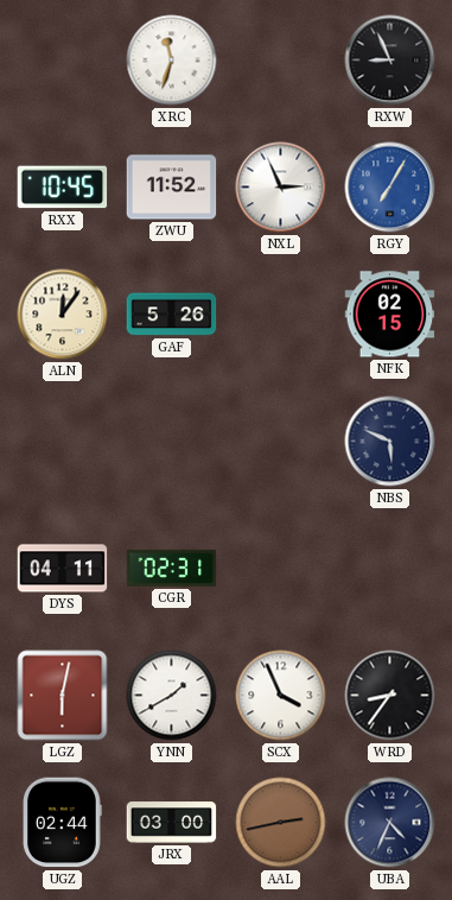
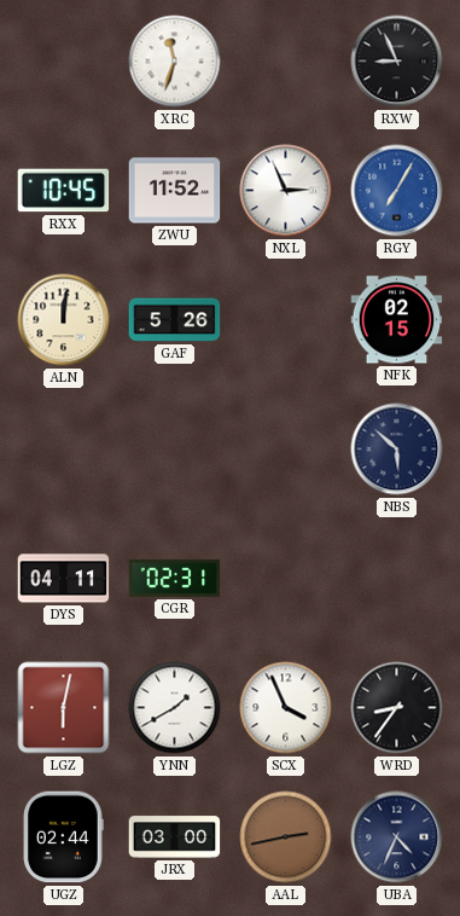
ALN: 12:06 -> 12:01
NBS: 5:49 -> 5:52
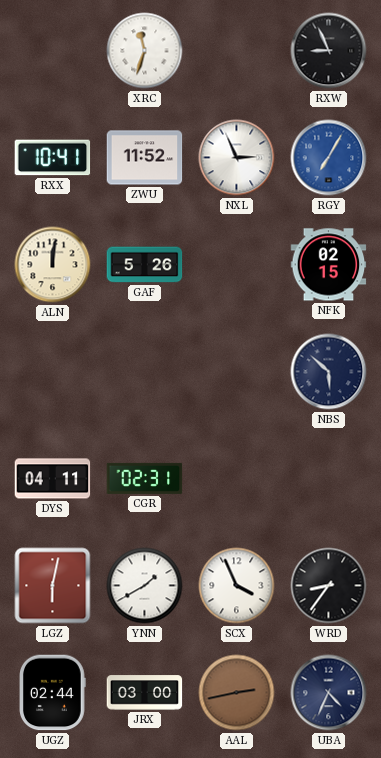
RXX: 10:45 -> 10:41
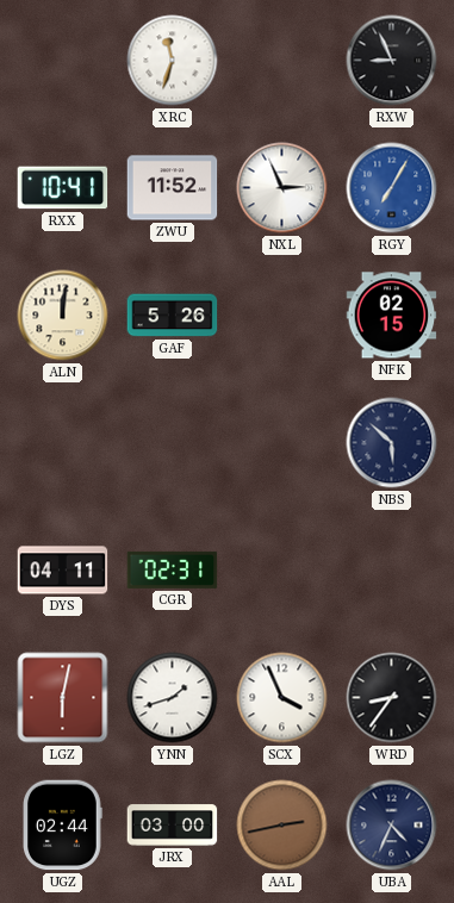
YNN: 1:40 -> 1:42
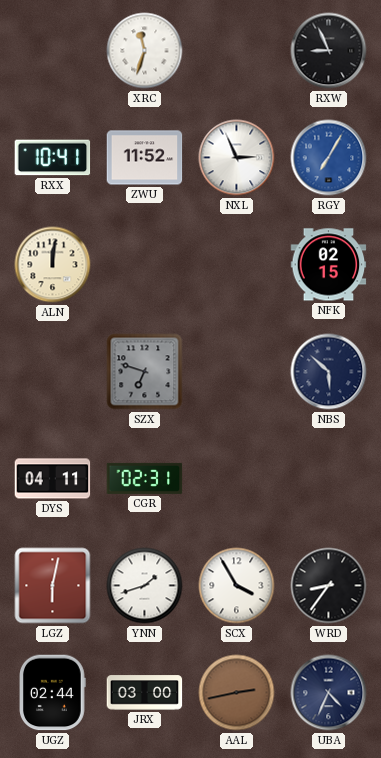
GAF: 5:26 -> none
SZX: none -> 6:48
SCX: 3:56 -> 3:55
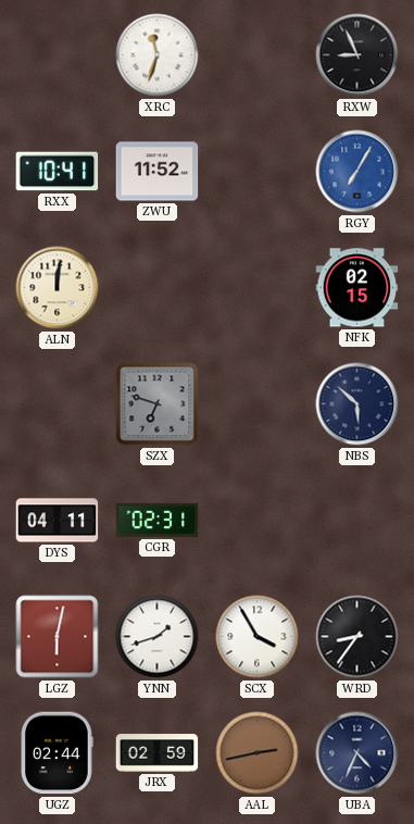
NXL: 2:56 -> none
JRX: 03:00 -> 02:59
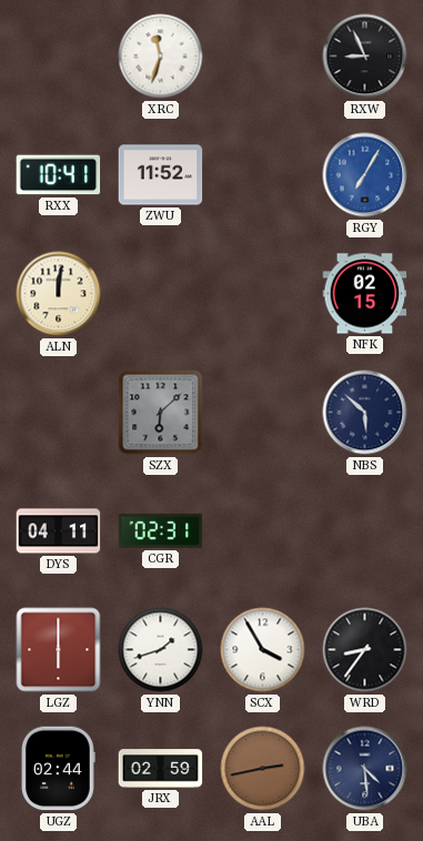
SZX: 6:48 -> 6:08
LGZ: 6:02 -> 6:00
UBA: 4:34 -> 4:29
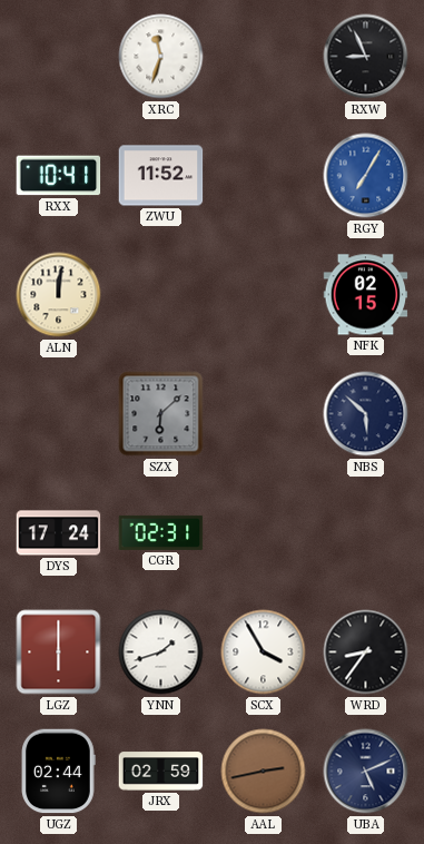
DYS: 04:11 -> 17:24
UBA: 4:29 -> 5:11
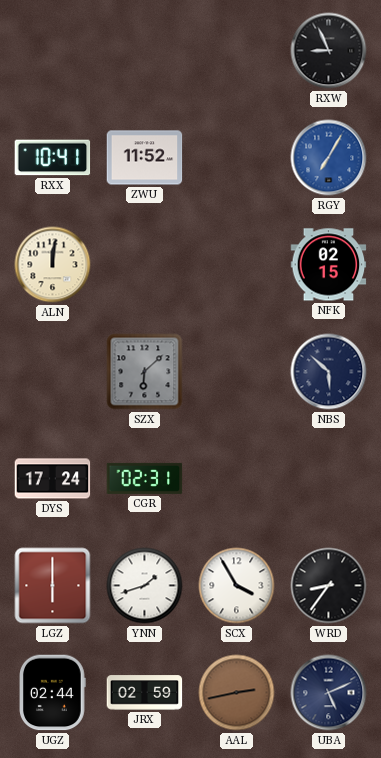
XRC: 11:33 -> none
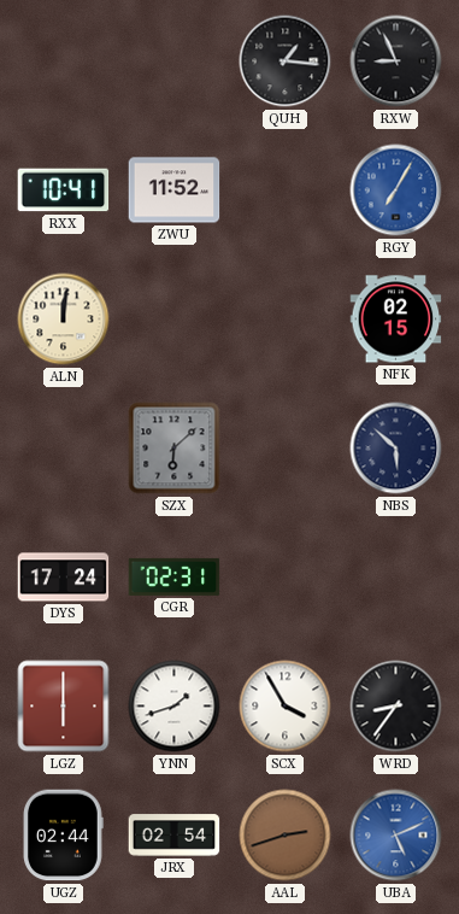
QUH: none -> 1:16
JRX: 02:59 -> 02:54
AAL: 2:43 -> 2:42
UBA dial: navy -> blue
